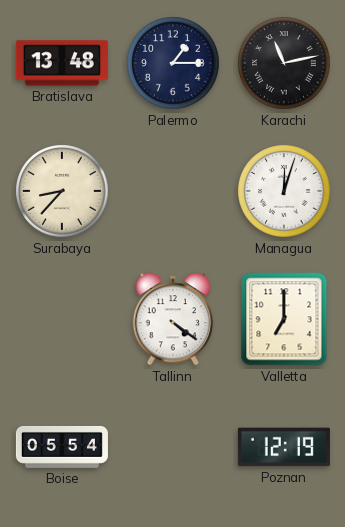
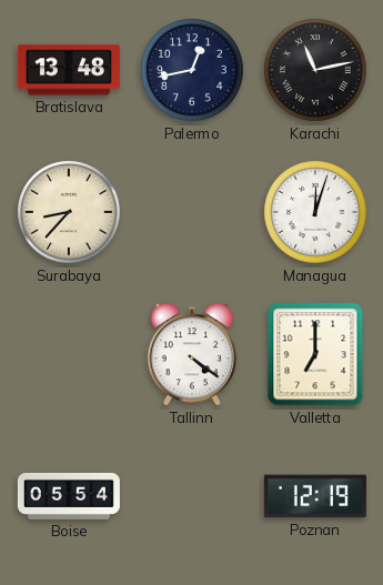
Palermo: 1:15 -> 12:43
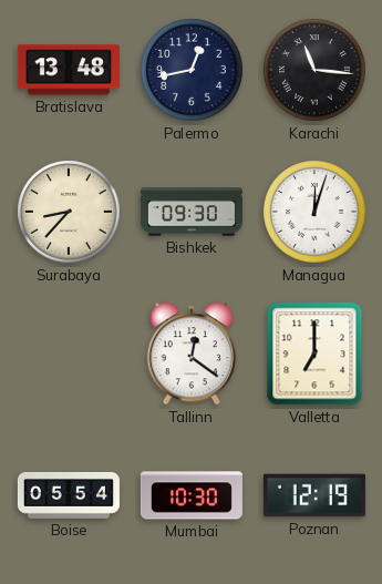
Karachi: 11:13 -> 11:16
Bishkek: none -> 09:30
Tallinn: 4:21 -> 12:21
Mumbai: none -> 10:30
